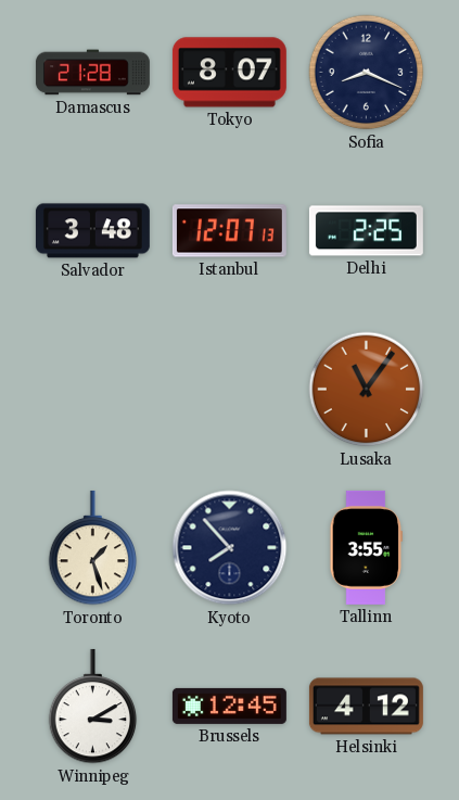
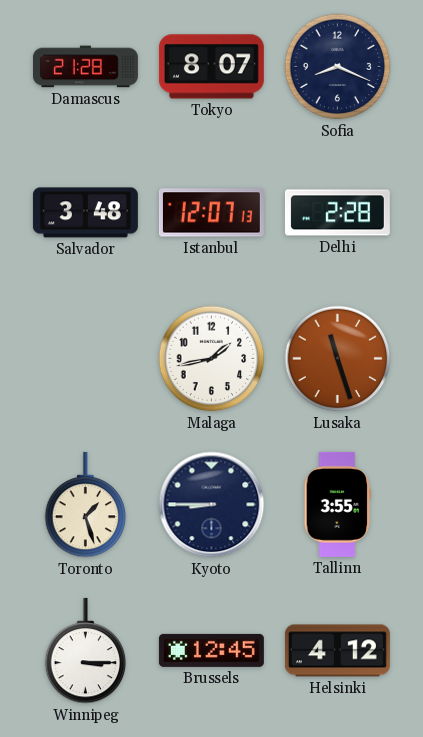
Delhi: 2:25 -> 2:28
Malaga: none -> 1:43
Lusaka: 11:06 -> 11:27
Kyoto: 7:53 -> 8:45
Winnipeg: 3:10 -> 3:15
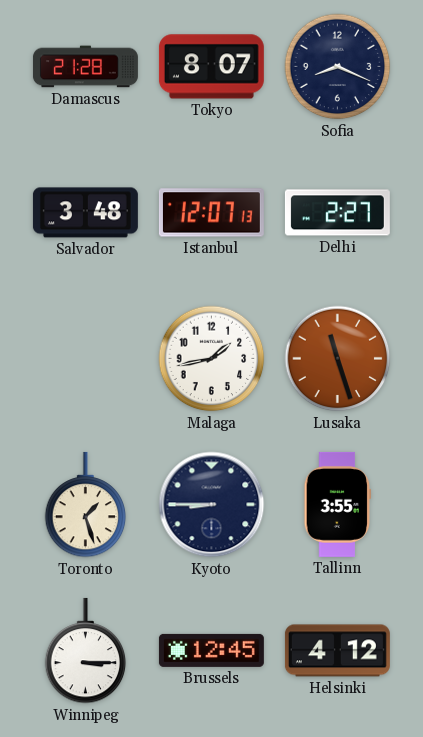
Delhi: 2:28 -> 2:27
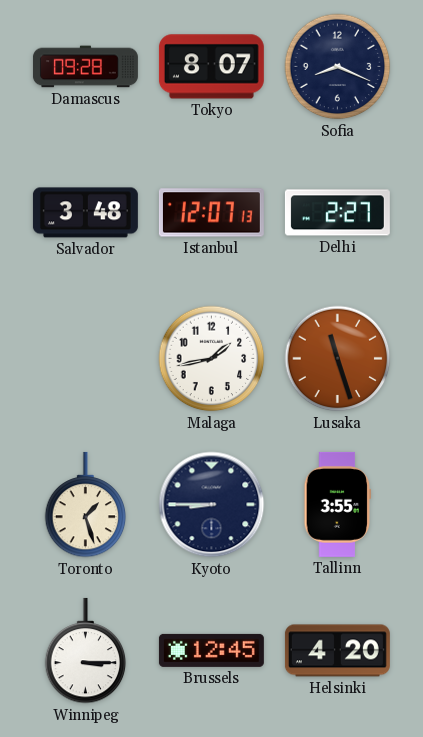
Damascus: 21:28 -> 09:28
Helsinki: 4:12 -> 4:20
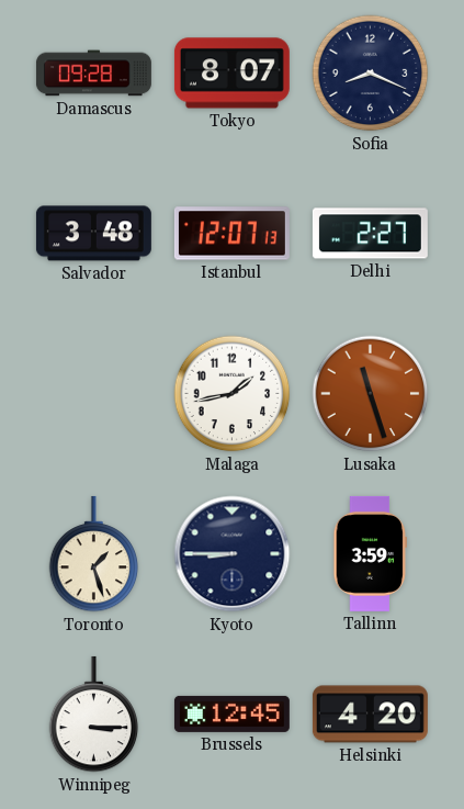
Tallinn: 3:55 -> 3:59
